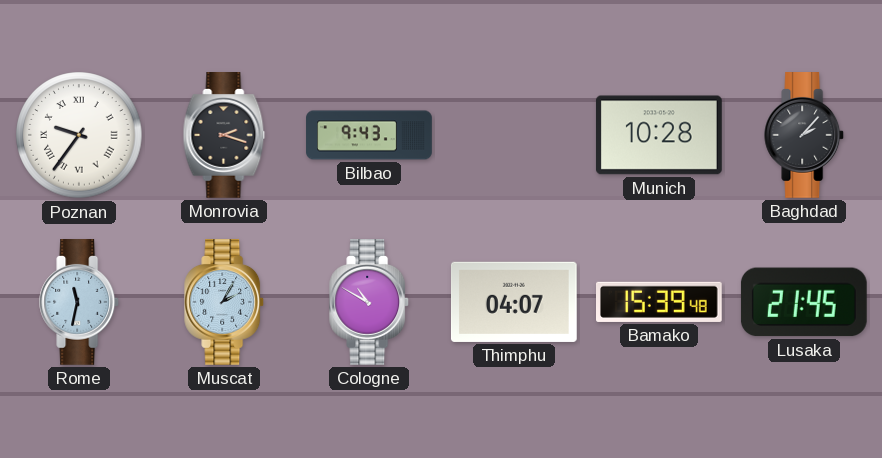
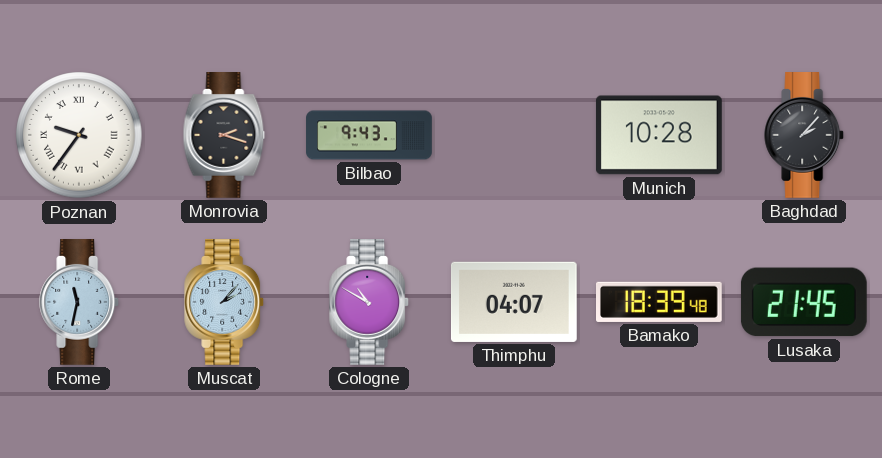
Muscat: 2:05 -> 2:07
Bamako: 15:39 -> 18:39
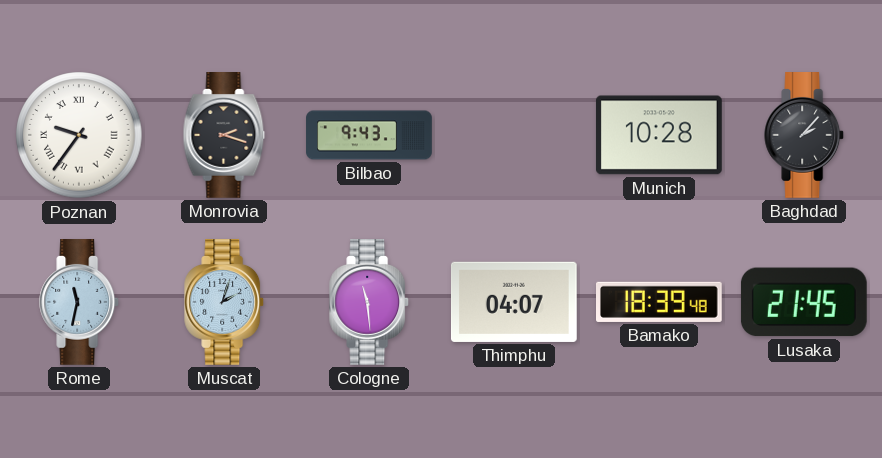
Muscat: 2:07 -> 2:03
Cologne: 10:50 -> 11:29
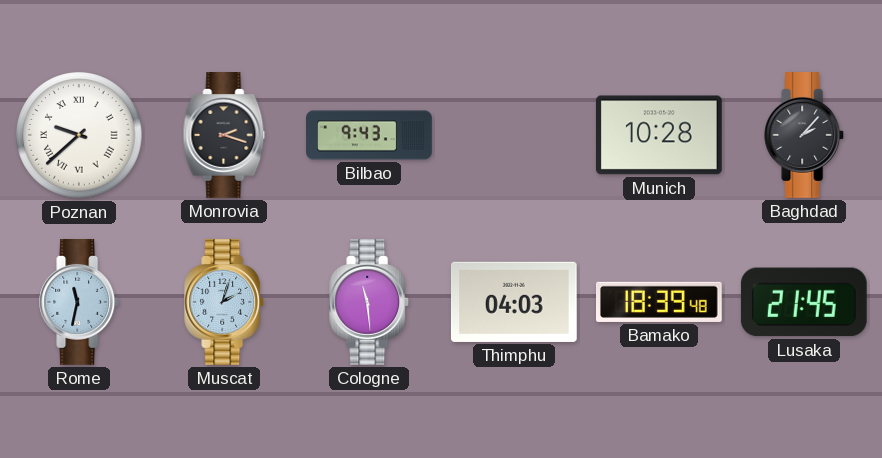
Poznan: 9:36 -> 9:38
Thimphu: 04:07 -> 04:03
